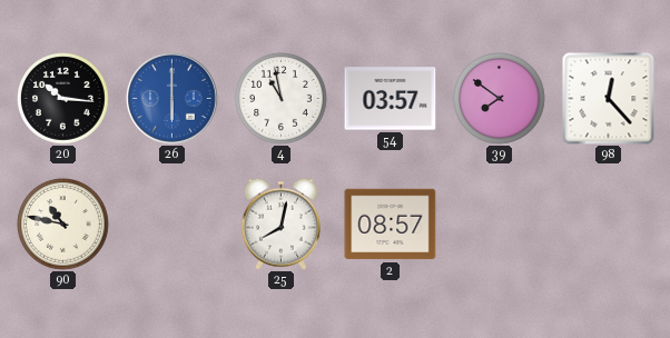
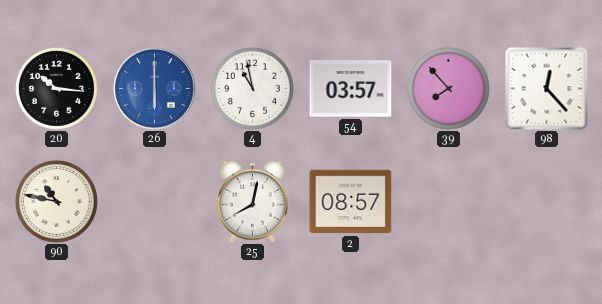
39: 7:51 -> 7:53
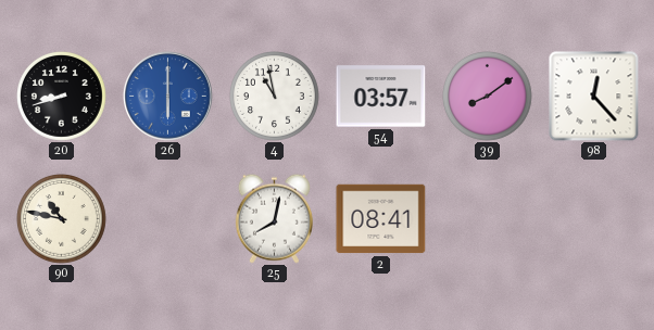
20: 10:16 -> 8:42
39: 7:53 -> 8:09
2: 08:57 -> 08:41
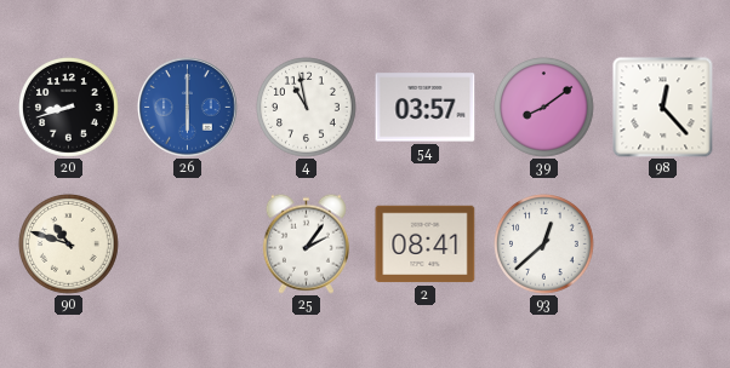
90: 10:47 -> 10:48
25: 8:02 -> 2:06
93: none -> 12:38
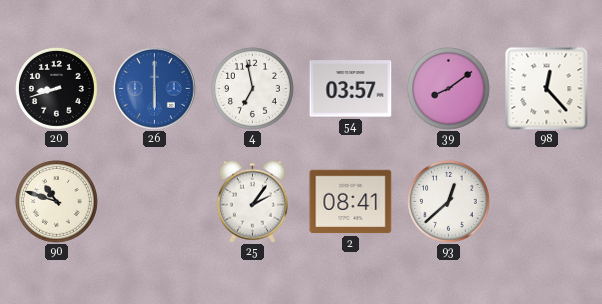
4: 10:58 -> 6:58
